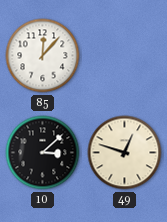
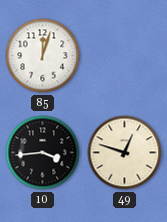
85: 12:07 -> 12:03
10: 3:08 -> 3:44
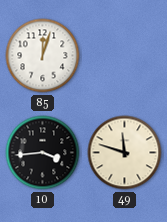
49: 12:48 -> 11:48
